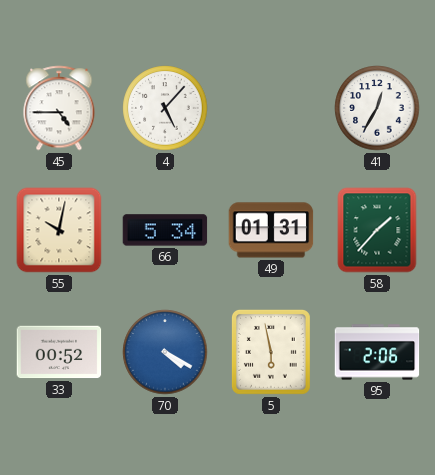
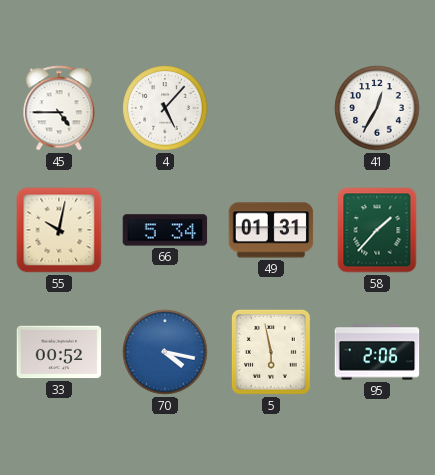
70: 4:20 -> 4:17
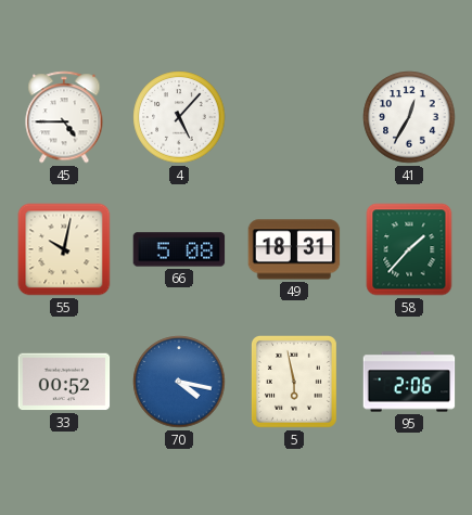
66: 5:34 -> 5:08
49: 01:31 -> 18:31
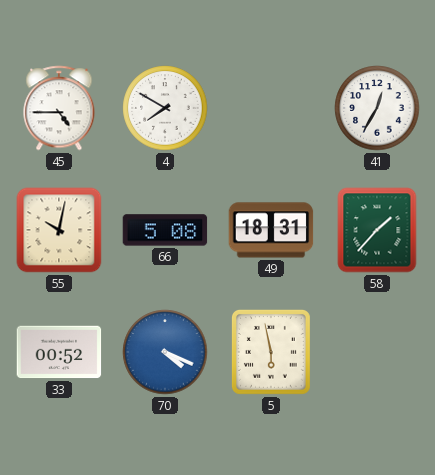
4: 5:07 -> 7:50
70: 4:17 -> 4:19
95: 2:06 -> none
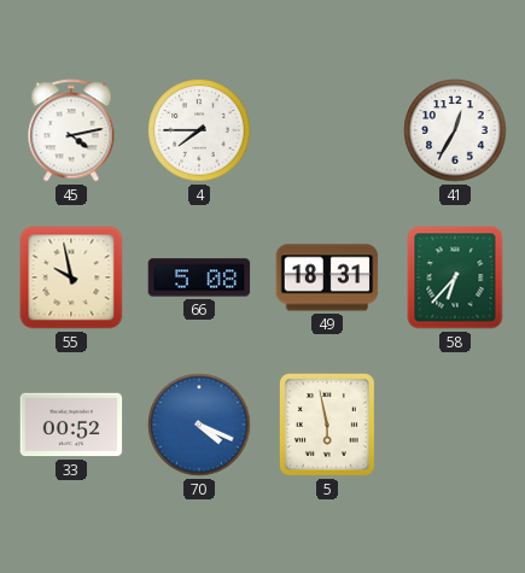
45: 4:45 -> 4:13
4: 7:50 -> 7:45
55: 10:02 -> 9:58
58: 1:37 -> 6:37
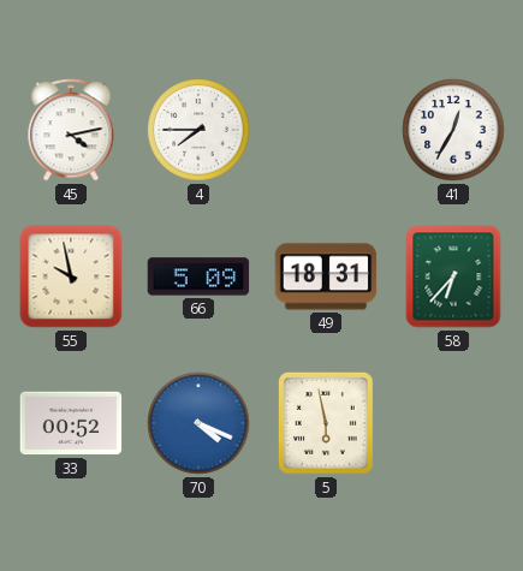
66: 5:08 -> 5:09
